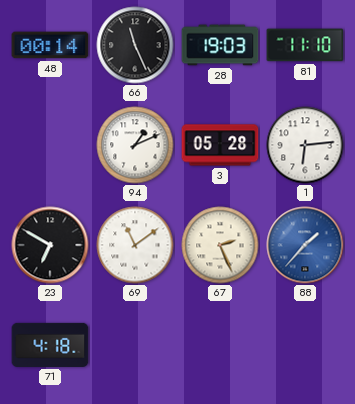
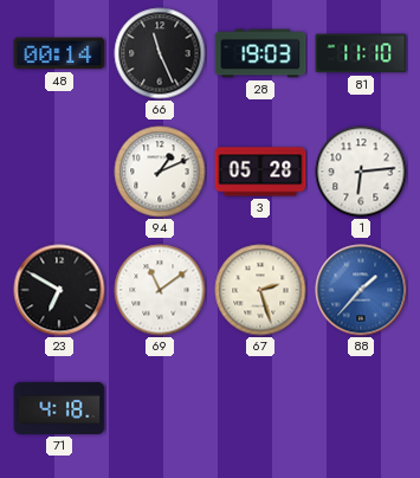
67: 2:26 -> 2:27
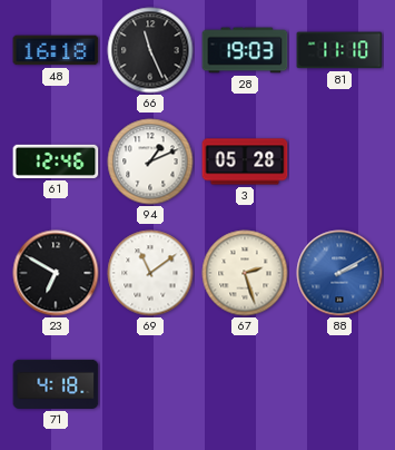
48: 00:14 -> 16:18
61: none -> 12:46
1: 6:14 -> none
88: 1:37 -> 2:10
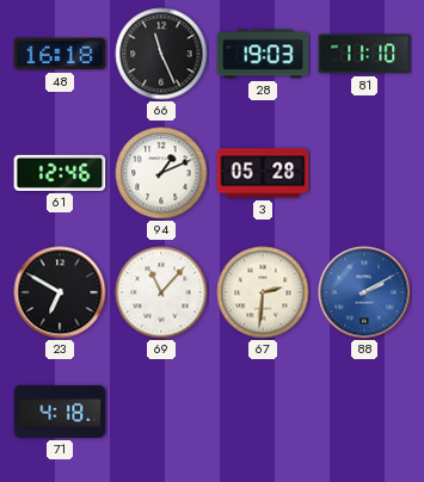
69: 11:09 -> 11:07
67: 2:27 -> 2:31
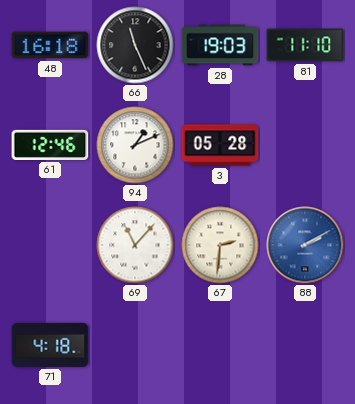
23: 6:50 -> none
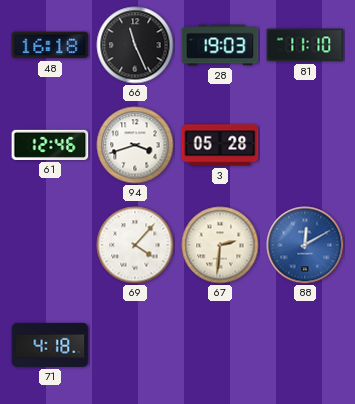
94: 1:11 -> 3:42
69: 11:07 -> 4:07
88: 2:10 -> 12:10
